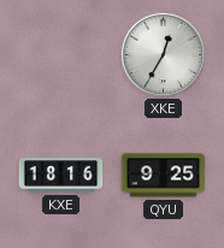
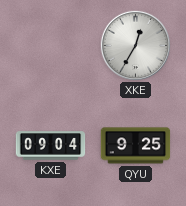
KXE: 18:16 -> 09:04
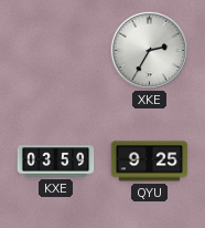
XKE: 12:35 -> 2:35
KXE: 09:04 -> 03:59
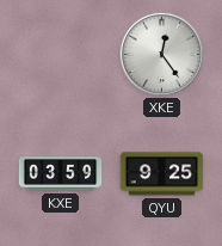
XKE: 2:35 -> 12:24
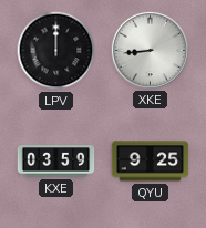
LPV: none -> 12:00
XKE: 12:24 -> 8:44
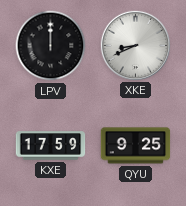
XKE: 8:44 -> 8:41
KXE: 03:59 -> 17:59
